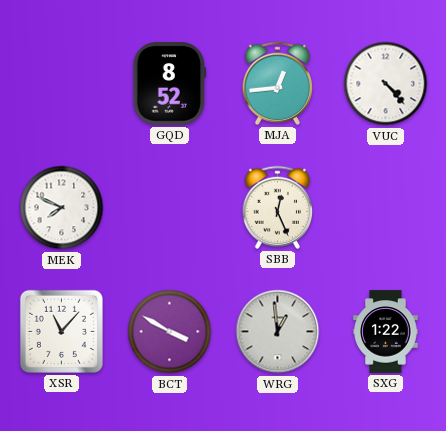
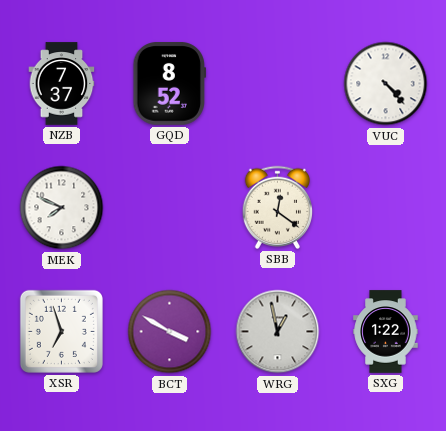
NZB: none -> 7:37
MJA: 12:44 -> none
SBB: 12:26 -> 12:21
XSR: 11:07 -> 6:57
WRG: 12:59 -> 12:58
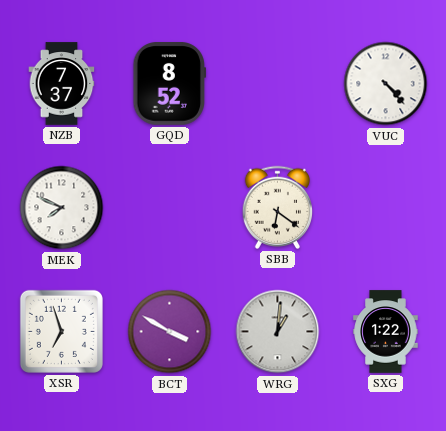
SBB: 12:21 -> 6:21
WRG: 12:58 -> 1:01
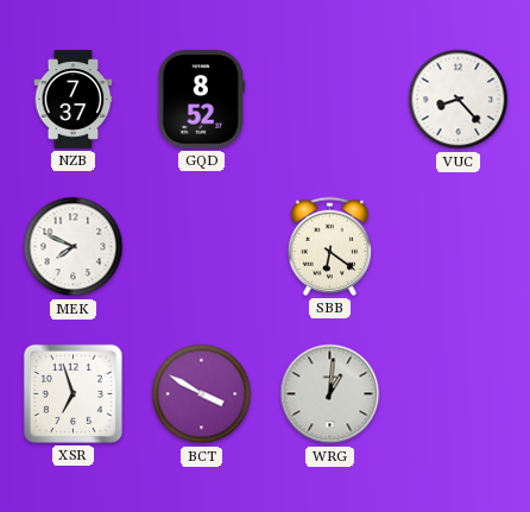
VUC: 4:23 -> 8:23
SXG: 1:22 -> none
